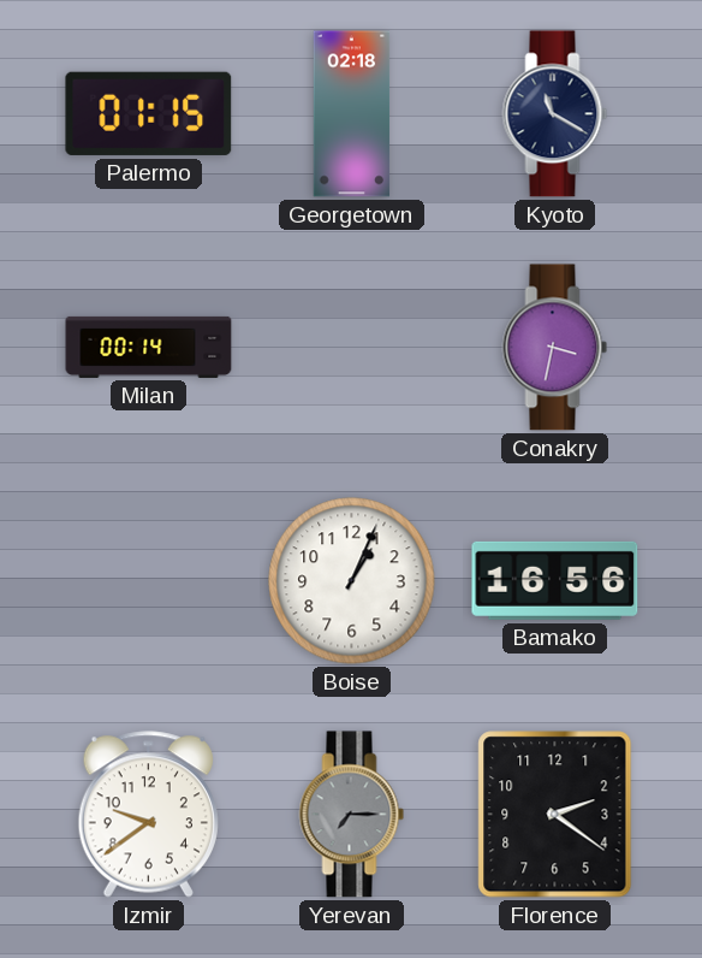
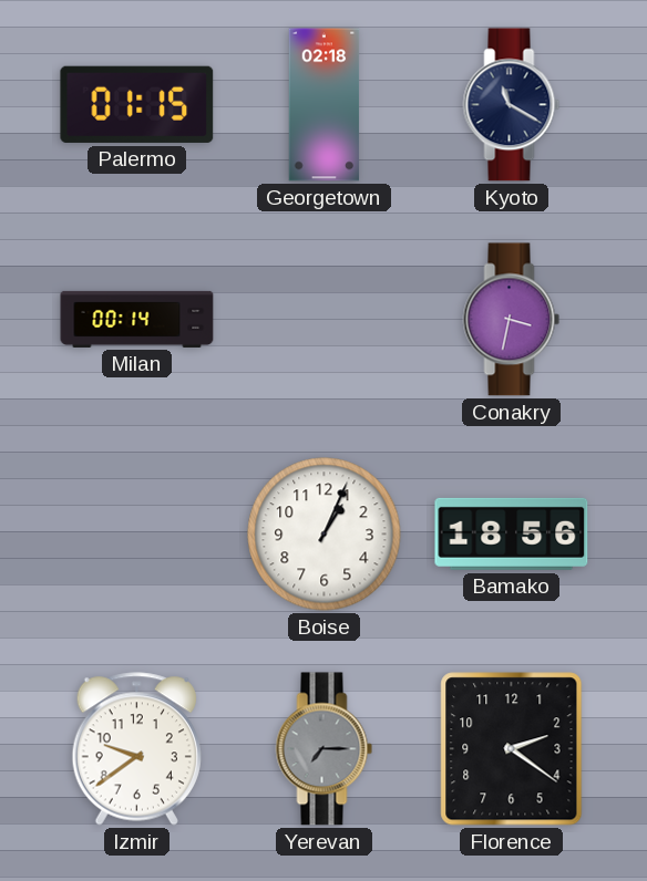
Bamako: 16:56 -> 18:56
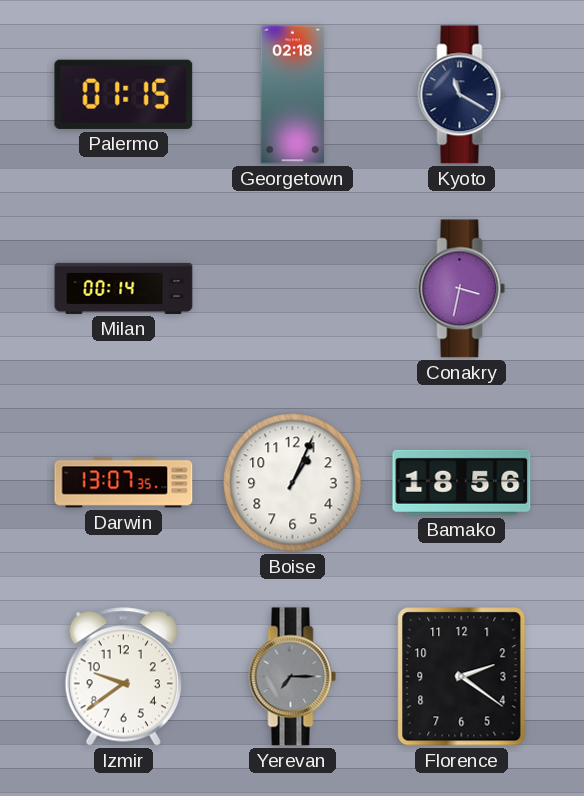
Darwin: none -> 13:07
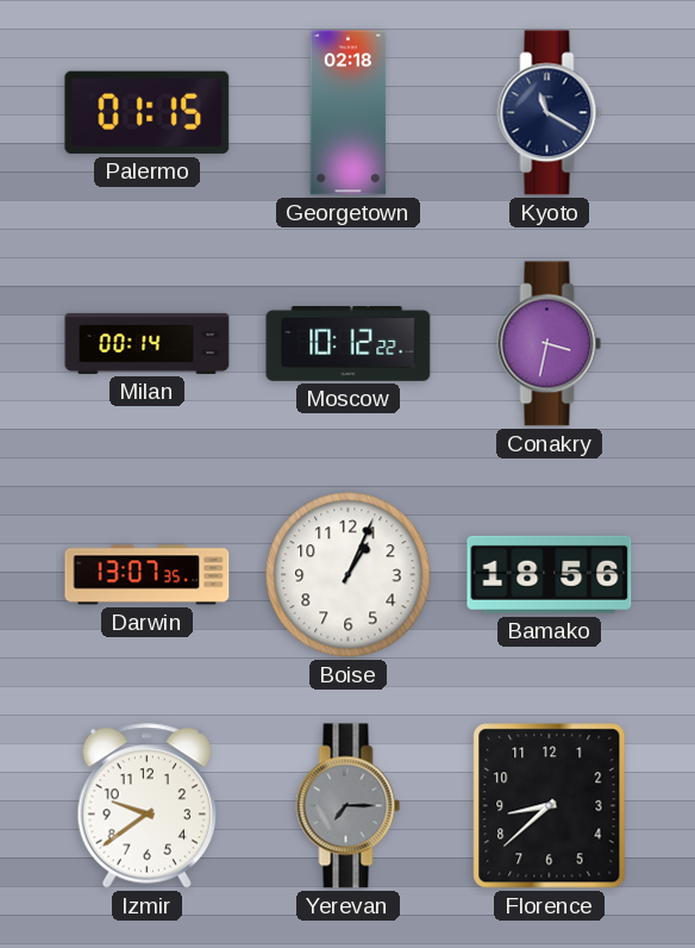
Moscow: none -> 10:12
Florence: 2:21 -> 8:38
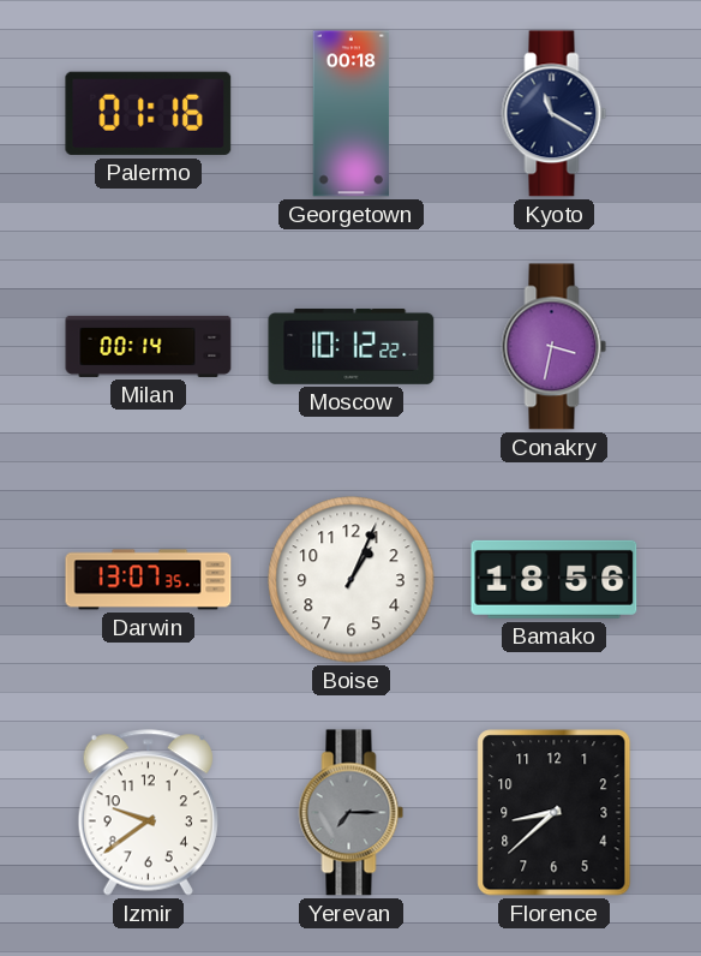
Palermo: 01:15 -> 01:16
Georgetown: 02:18 -> 00:18
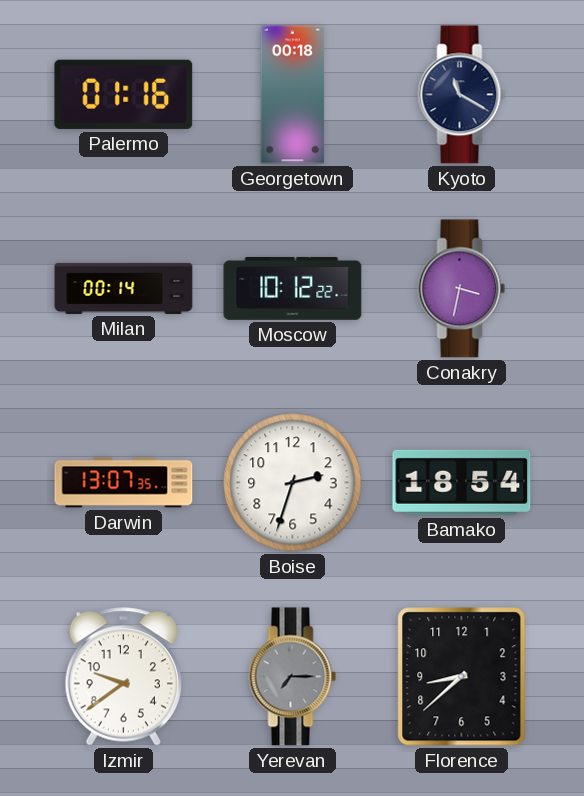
Boise: 1:04 -> 2:33
Bamako: 18:56 -> 18:54
